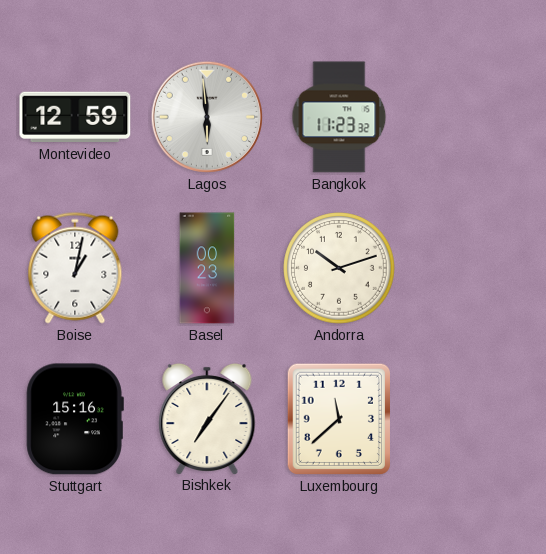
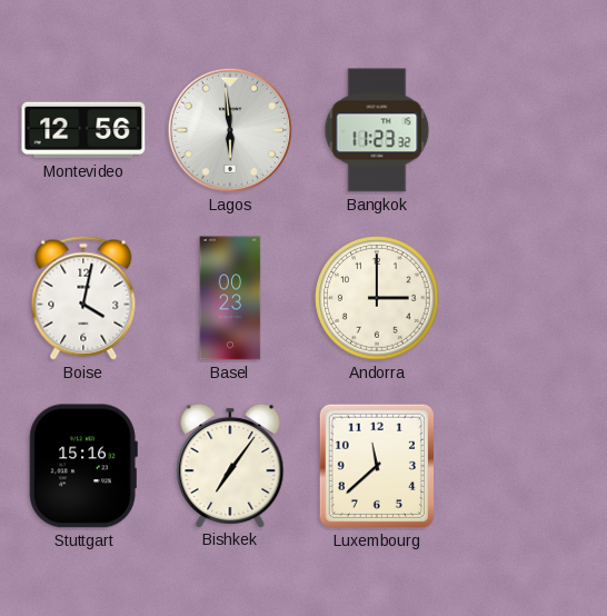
Montevideo: 12:59 -> 12:56
Boise: 1:02 -> 4:02
Andorra: 10:12 -> 3:00
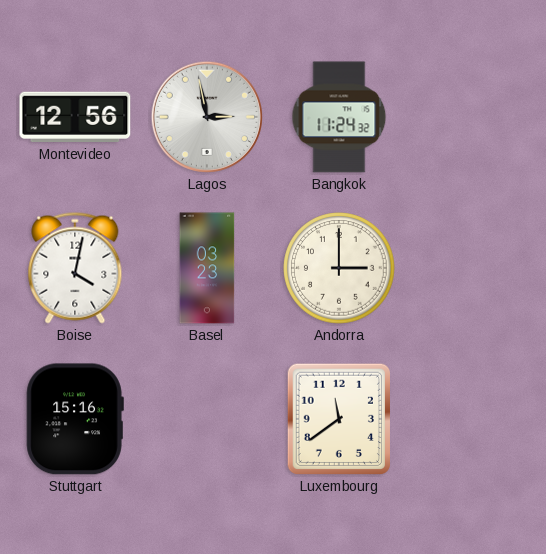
Lagos: 5:59 -> 2:58
Bangkok: 11:23 -> 11:24
Basel: 00:23 -> 03:23
Bishkek: 7:06 -> none
Luxembourg: 11:38 -> 11:39
